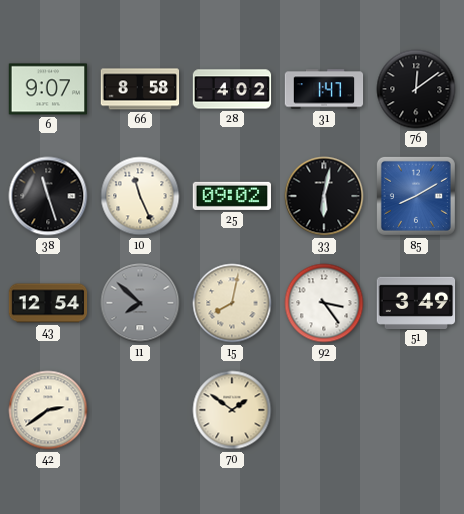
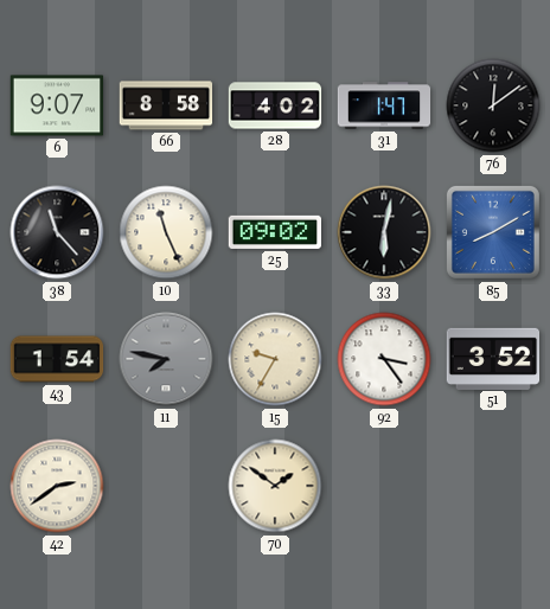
38: 11:27 -> 11:23
43: 12:54 -> 1:54
11: 7:52 -> 7:47
15: 8:02 -> 9:35
51: 3:49 -> 3:52
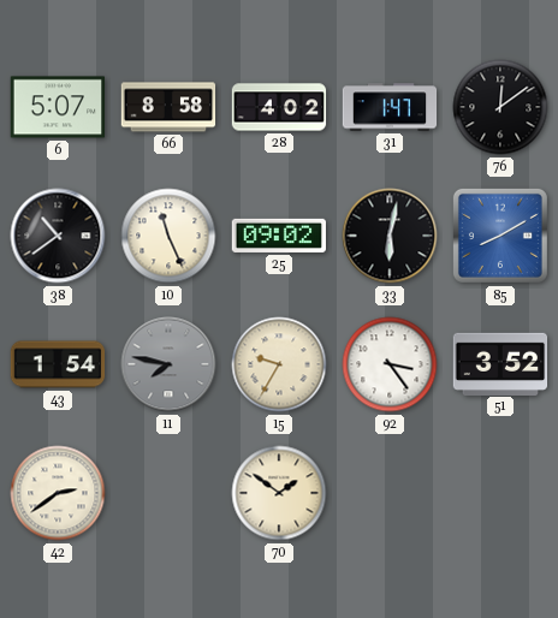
6: 9:07 -> 5:07
38: 11:23 -> 10:39
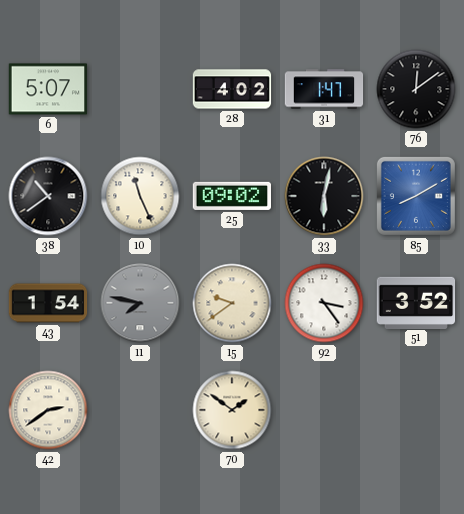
66: 8:58 -> none
15: 9:35 -> 9:39
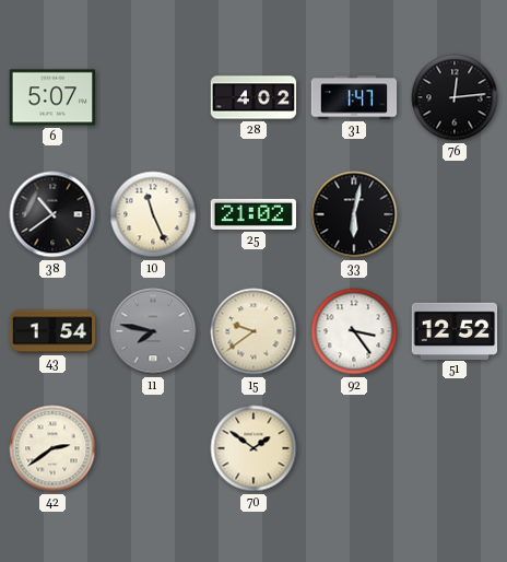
76: 12:09 -> 12:14
25: 09:02 -> 21:02
85: 8:10 -> none
51: 3:52 -> 12:52
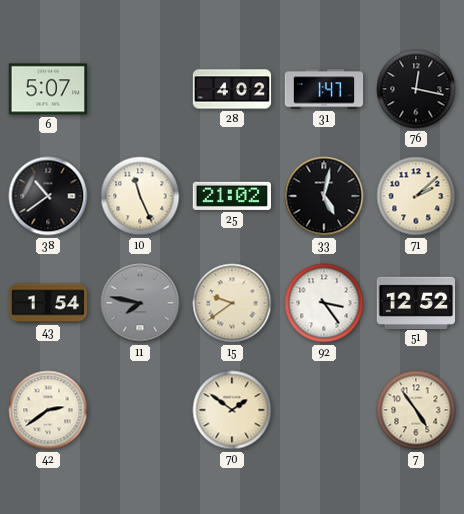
76: 12:14 -> 12:17
33: 6:02 -> 5:02
71: none -> 2:08
7: none -> 4:54
